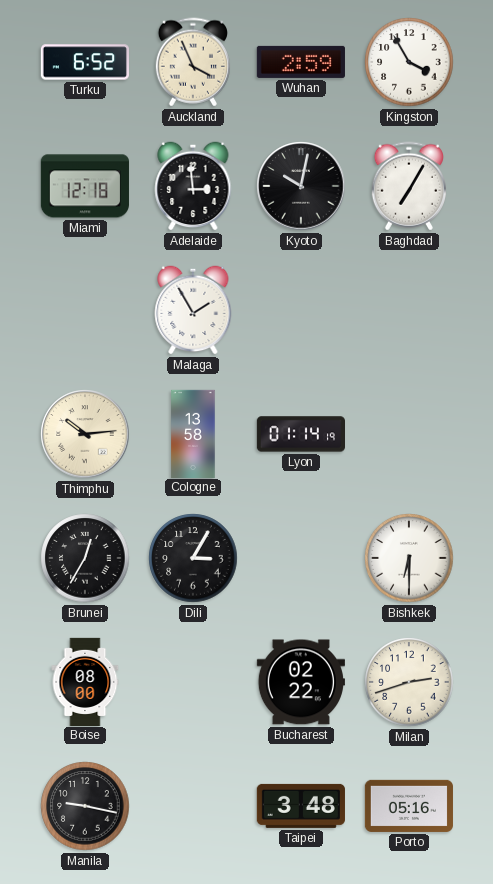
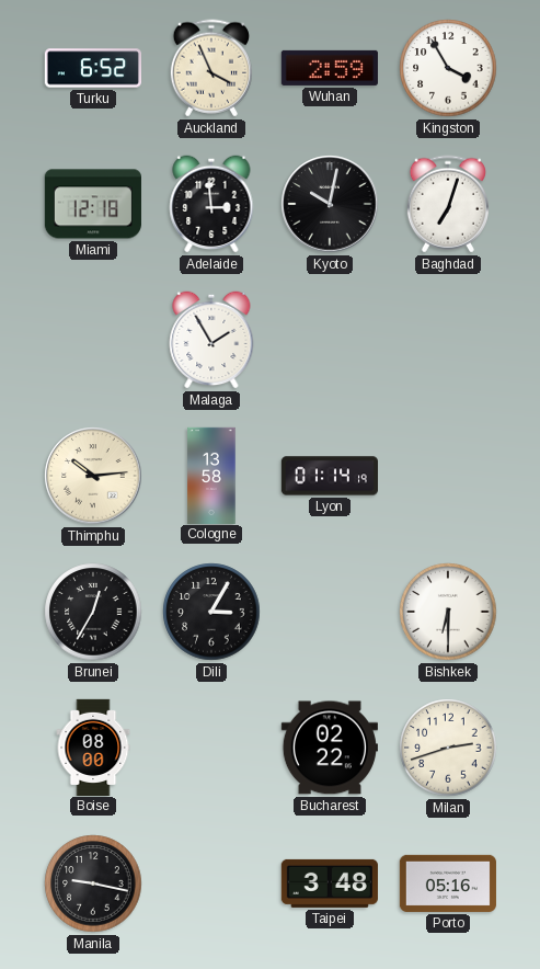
Baghdad: 7:05 -> 7:03
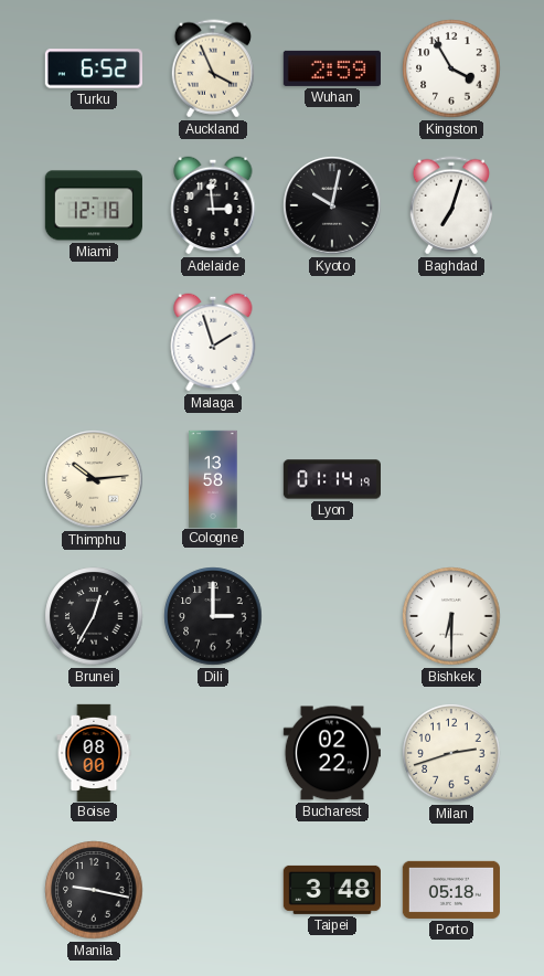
Malaga: 1:55 -> 1:57
Dili: 3:05 -> 3:00
Porto: 05:16 -> 05:18
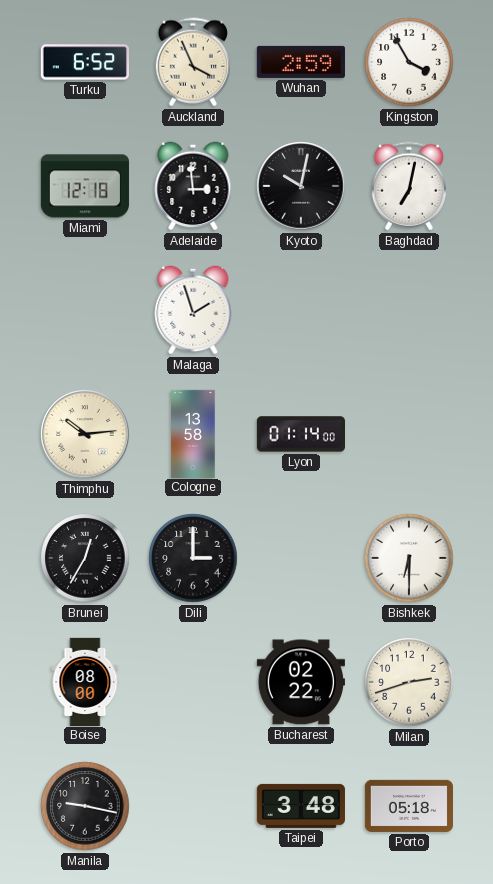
Baghdad: 7:03 -> 7:02
Lyon: 01:14:19 -> 01:14:00
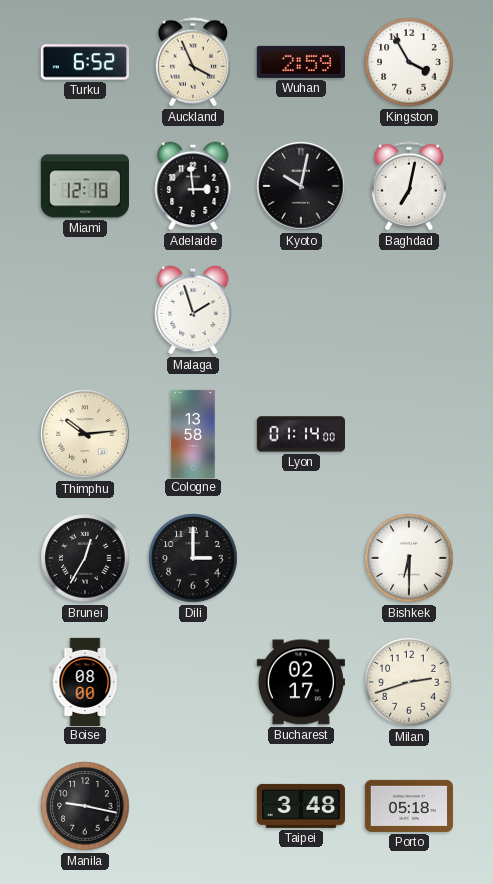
Bucharest: 02:22 -> 02:17
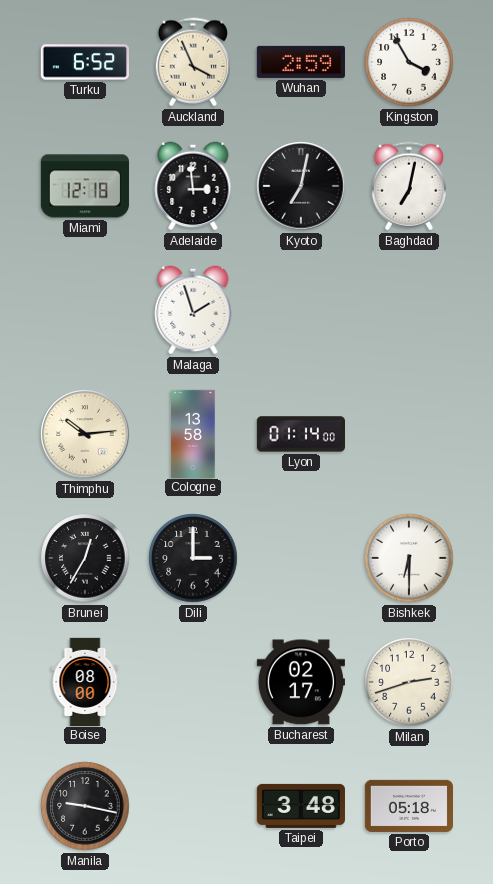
Kyoto: 10:02 -> 7:02
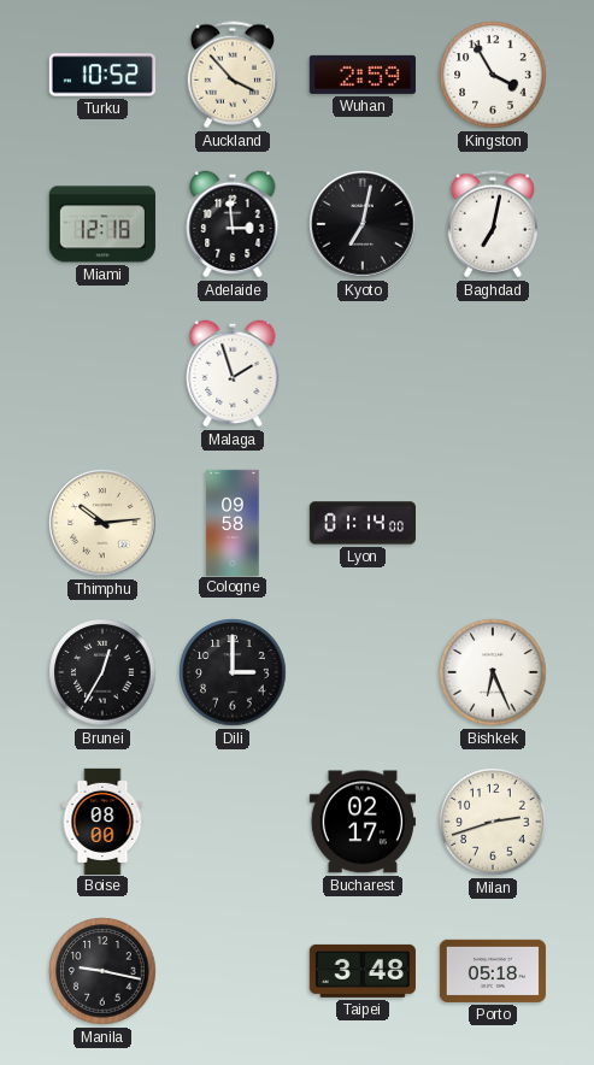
Turku: 6:52 -> 10:52
Auckland: 3:56 -> 3:53
Cologne: 13:58 -> 09:58
Bishkek: 6:30 -> 6:26
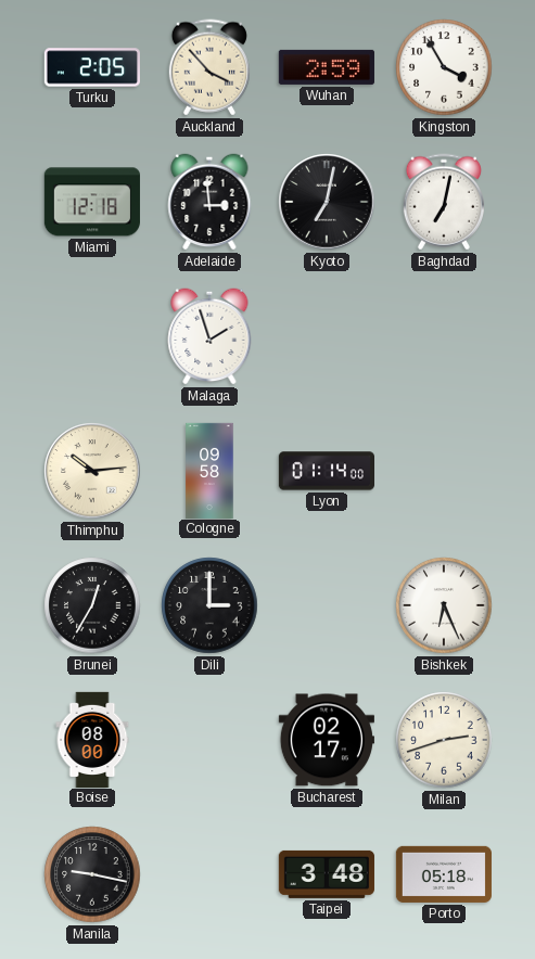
Turku: 10:52 -> 2:05
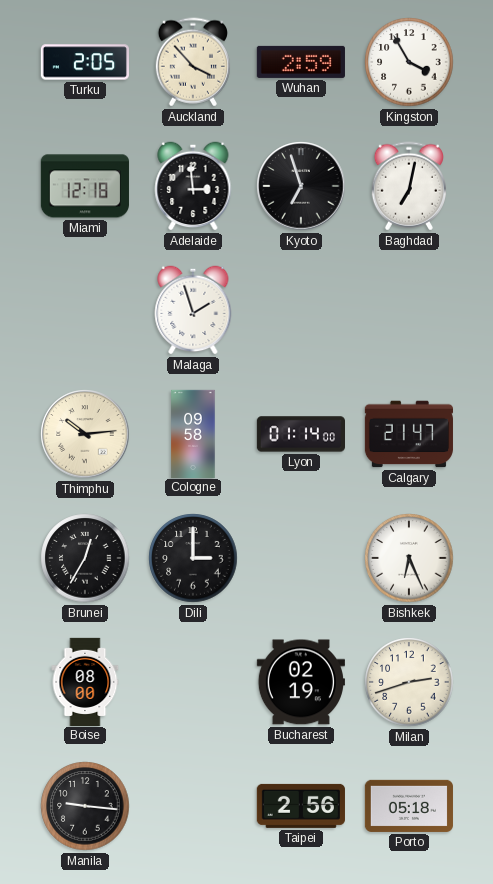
Kyoto: 7:02 -> 6:57
Calgary: none -> 21:47
Bucharest: 02:17 -> 02:19
Manila: 9:17 -> 9:16
Taipei: 3:48 -> 2:56
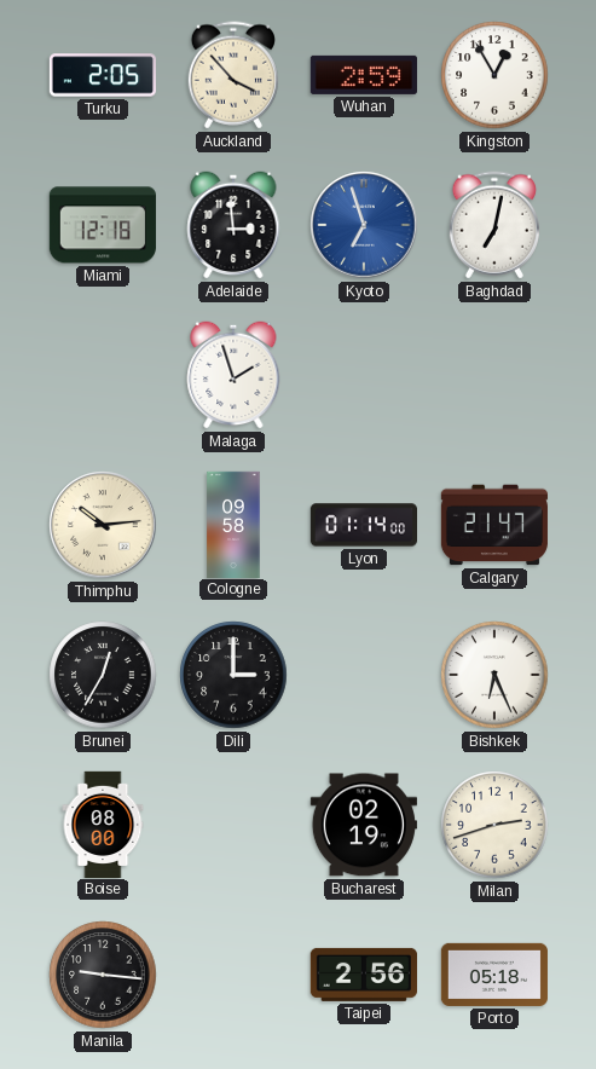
Kingston: 3:55 -> 12:55
Kyoto dial: black -> blue
